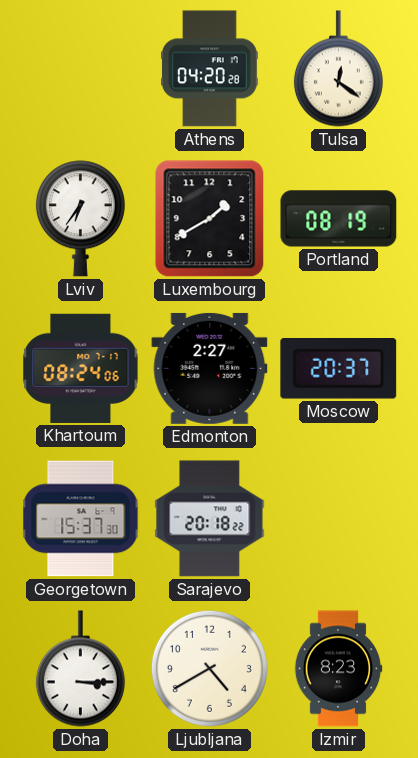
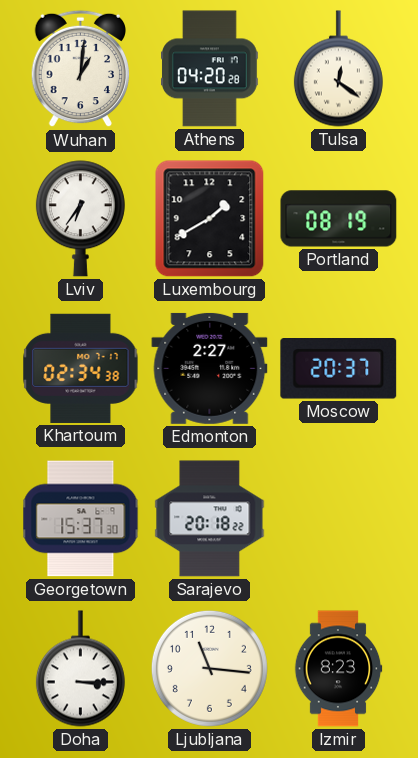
Wuhan: none -> 1:01
Khartoum: 08:24 -> 02:34
Ljubljana: 4:40 -> 11:16
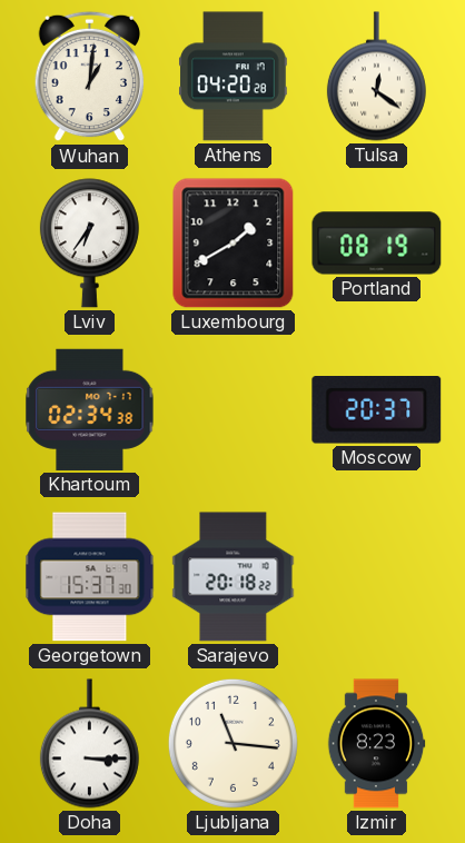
Edmonton: 2:27 -> none
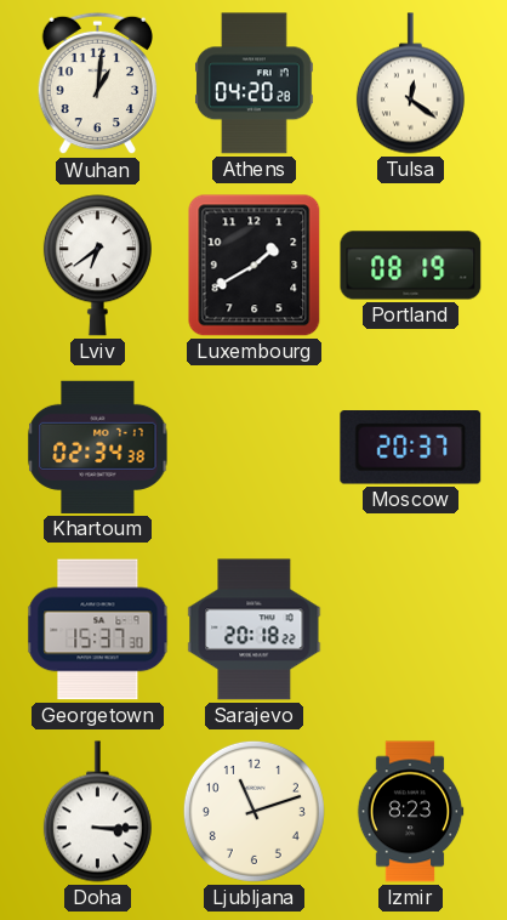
Lviv: 6:36 -> 6:39
Ljubljana: 11:16 -> 11:12
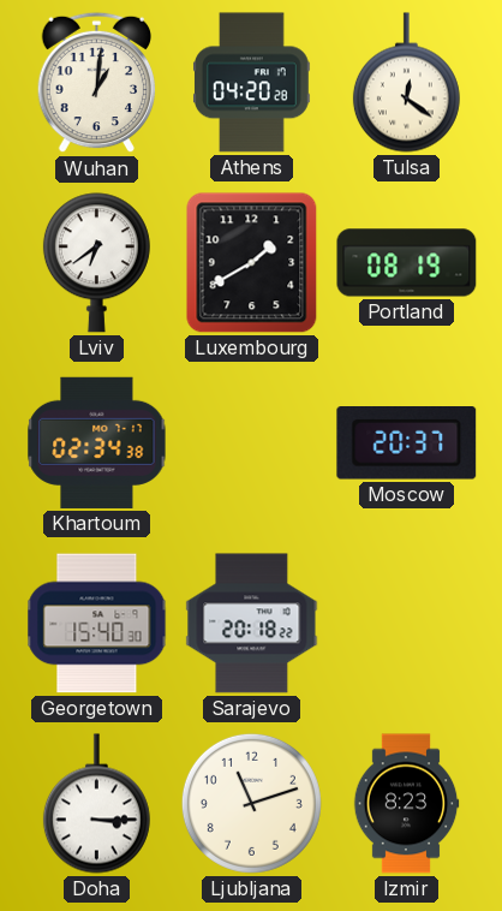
Georgetown: 15:37 -> 15:40
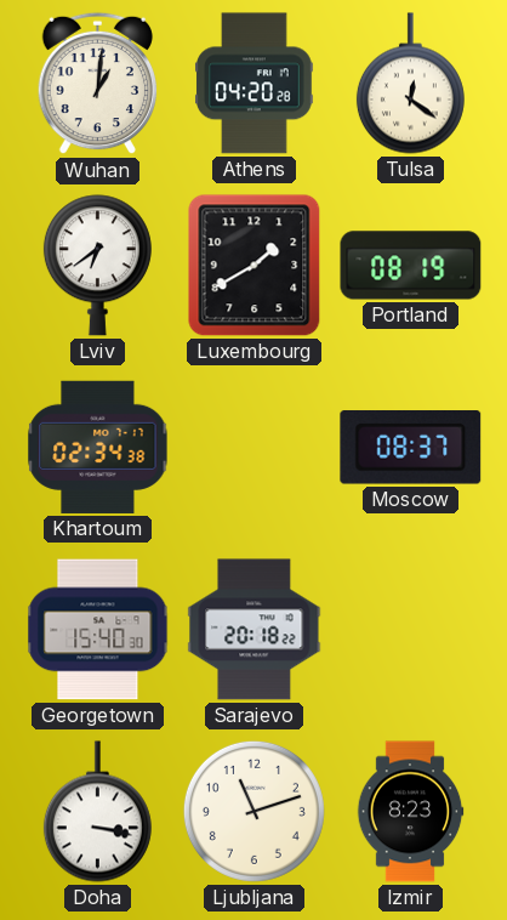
Moscow: 20:37 -> 08:37
Doha: 3:15 -> 3:17
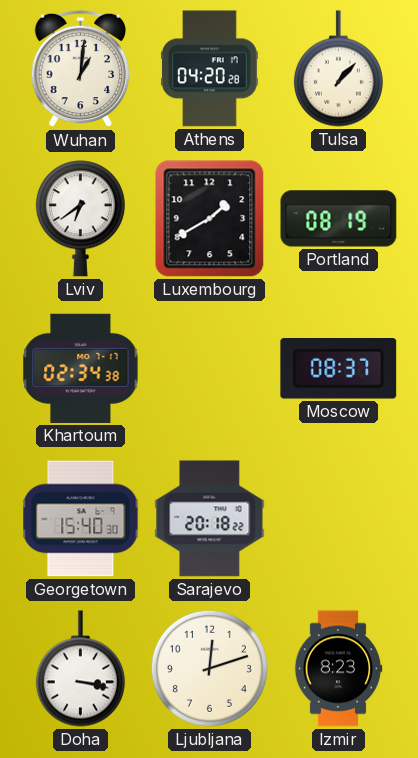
Tulsa: 12:21 -> 1:07
Ljubljana: 11:12 -> 12:12
